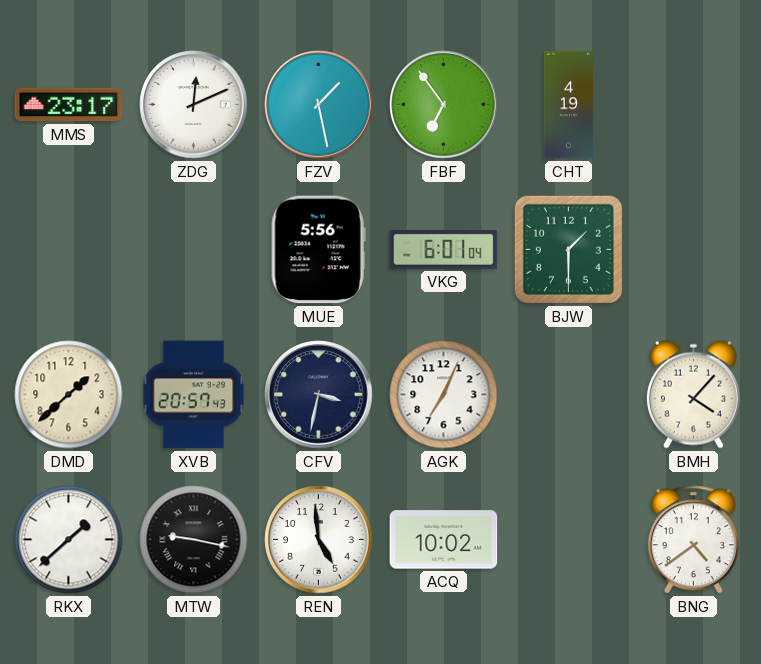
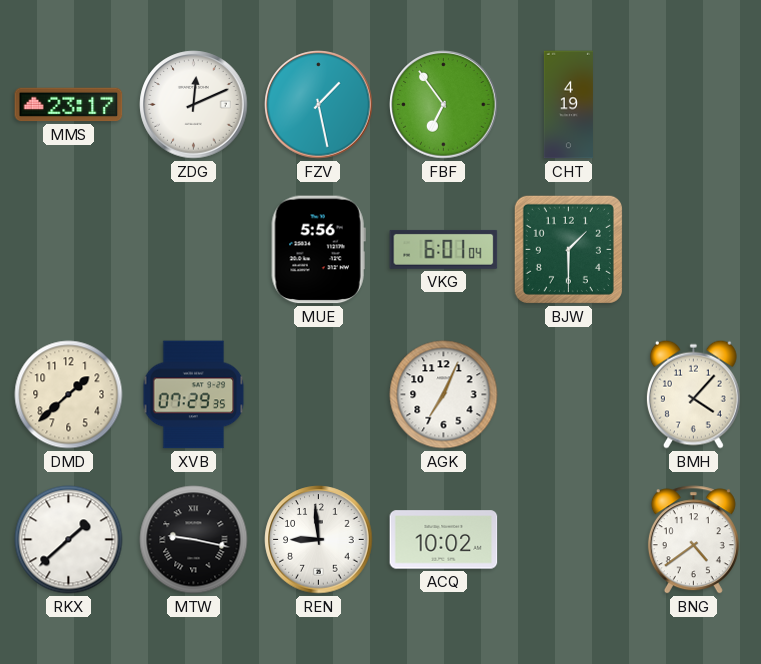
XVB: 20:57 -> 07:29
CFV: 3:32 -> none
REN: 4:59 -> 8:59
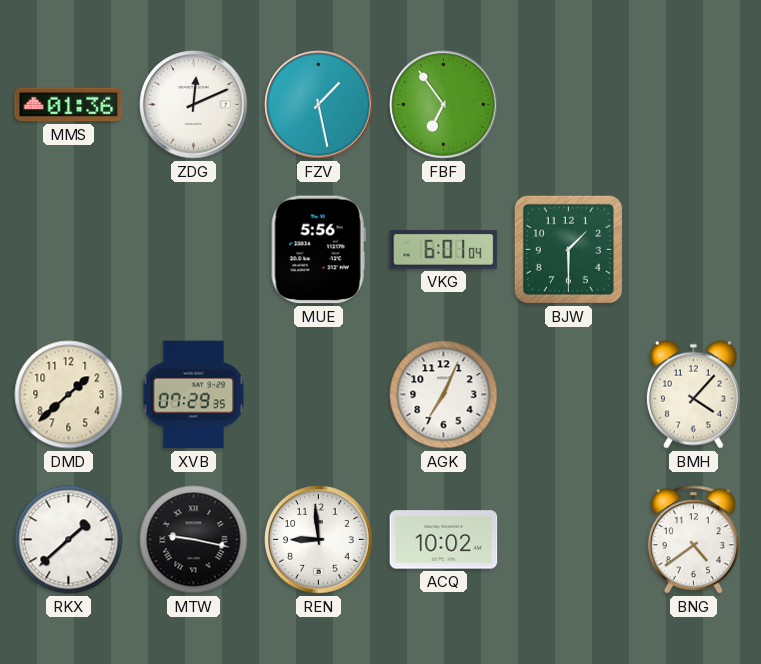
MMS: 23:17 -> 01:36
CHT: 4:19 -> none
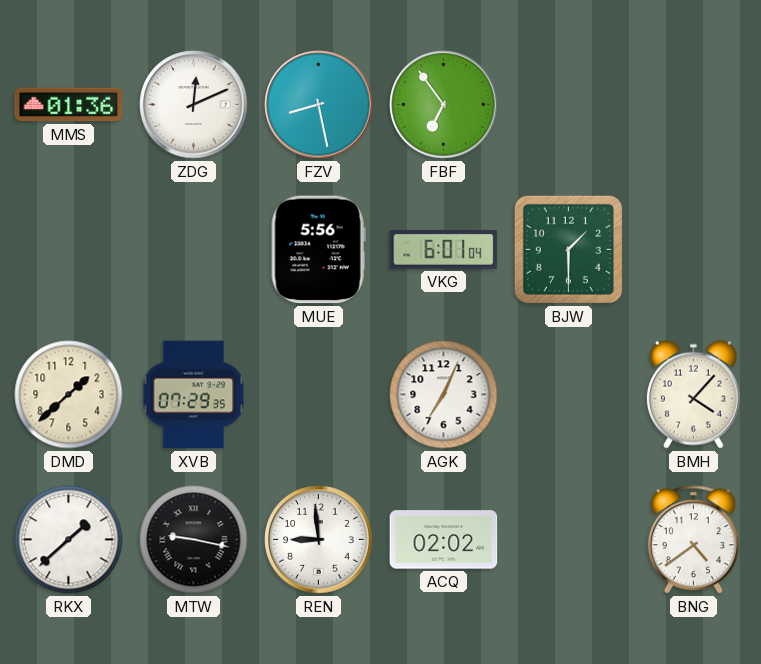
FZV: 1:28 -> 8:28
ACQ: 10:02 -> 02:02
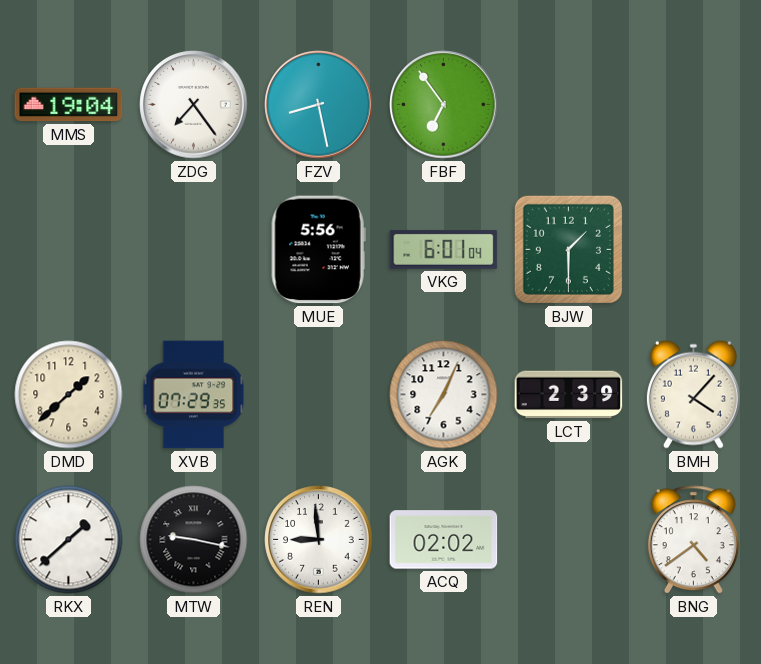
MMS: 01:36 -> 19:04
ZDG: 12:11 -> 7:24
LCT: none -> 2:39
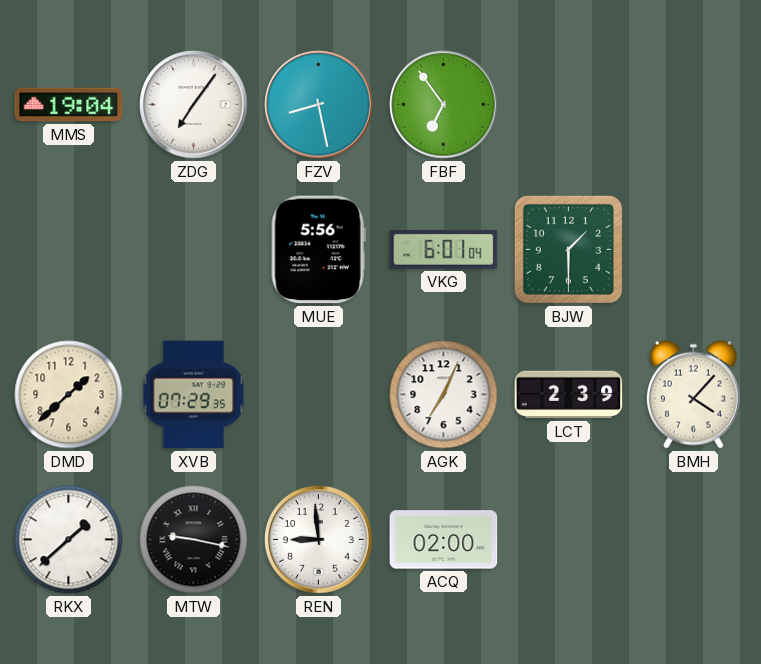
ZDG: 7:24 -> 7:06
ACQ: 02:02 -> 02:00
BNG: 4:39 -> none
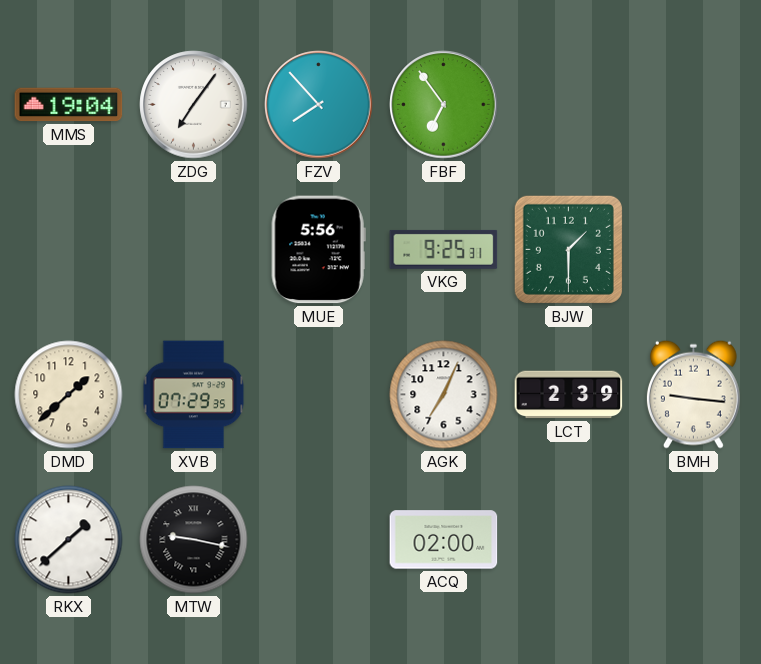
FZV: 8:28 -> 7:53
VKG: 6:01 -> 9:25
BMH: 4:07 -> 9:16
REN: 8:59 -> none
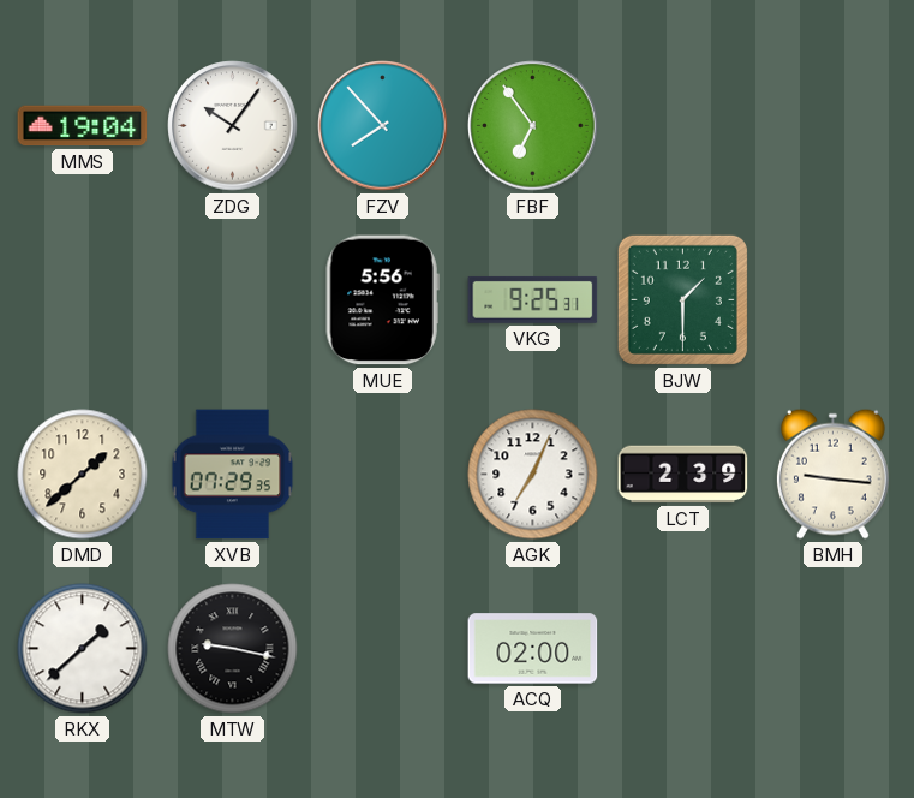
ZDG: 7:06 -> 10:06
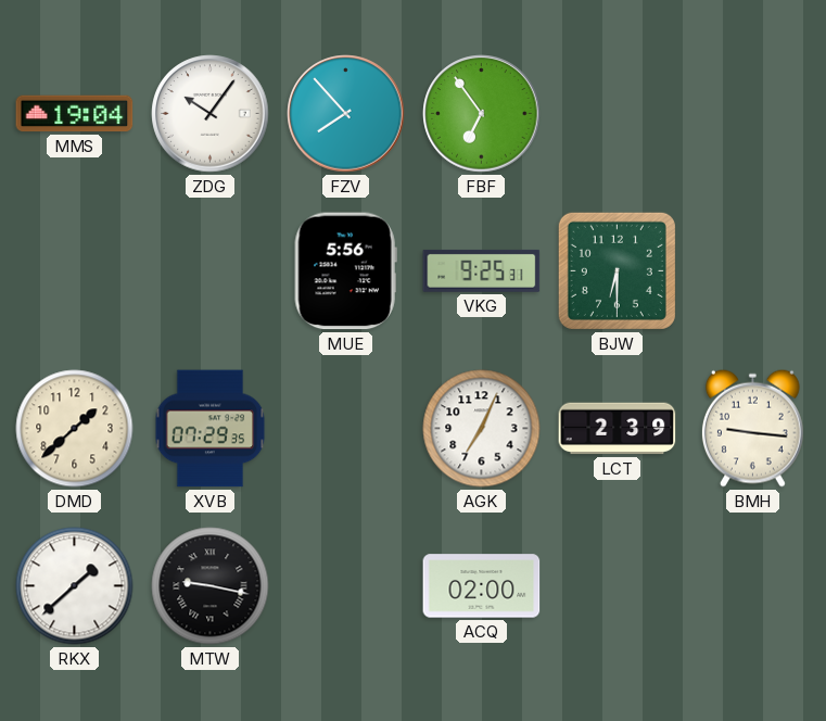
BJW: 1:30 -> 6:30
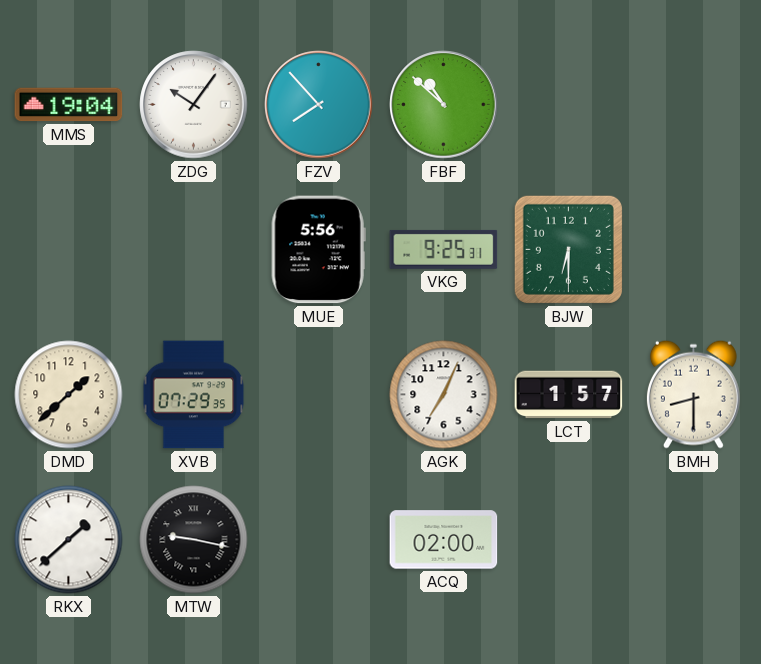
FBF: 6:54 -> 10:52
LCT: 2:39 -> 1:57
BMH: 9:16 -> 8:30
